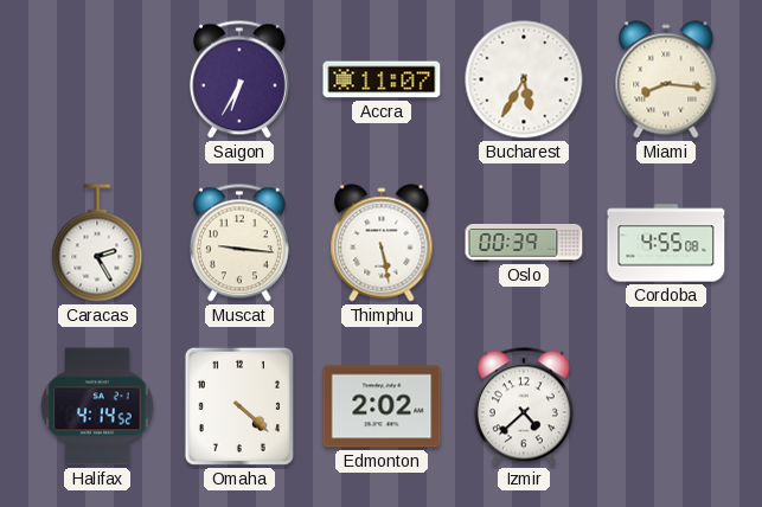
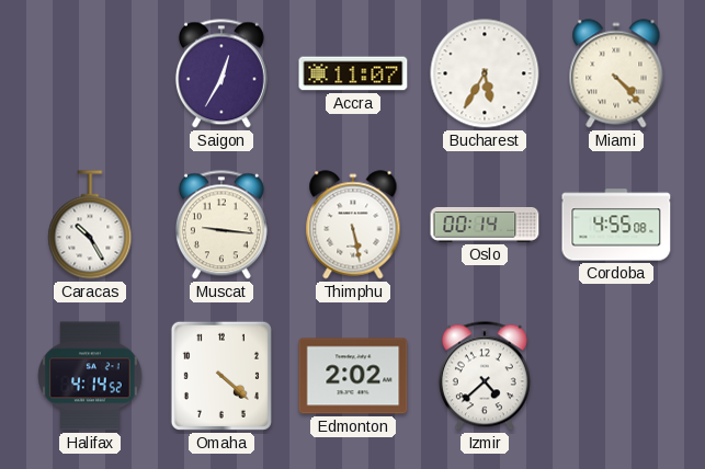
Saigon: 6:35 -> 12:35
Miami: 8:16 -> 4:23
Caracas: 2:25 -> 10:25
Oslo: 00:39 -> 00:14
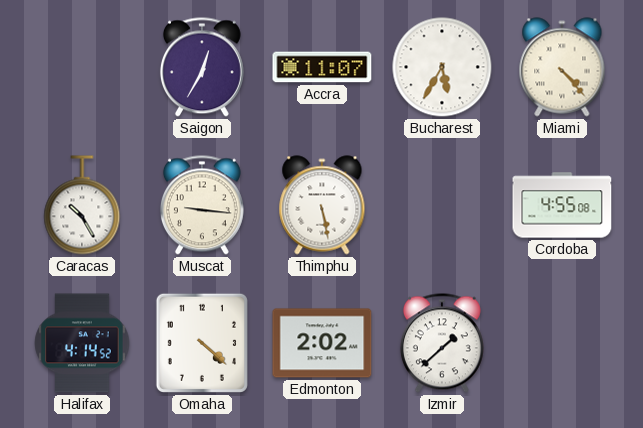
Oslo: 00:14 -> none
Izmir: 4:38 -> 1:38
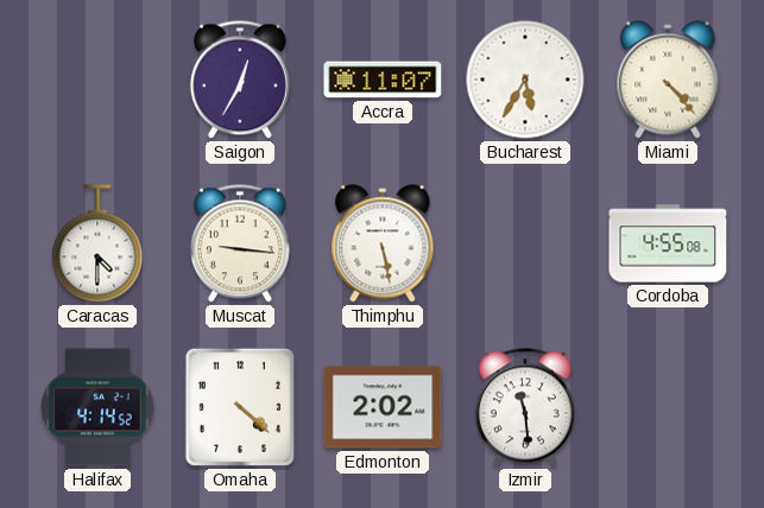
Caracas: 10:25 -> 4:30
Izmir: 1:38 -> 11:29
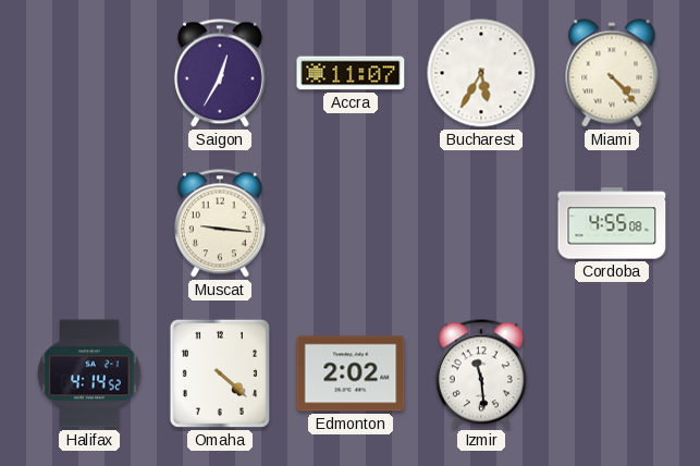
Caracas: 4:30 -> none
Thimphu: 5:28 -> none
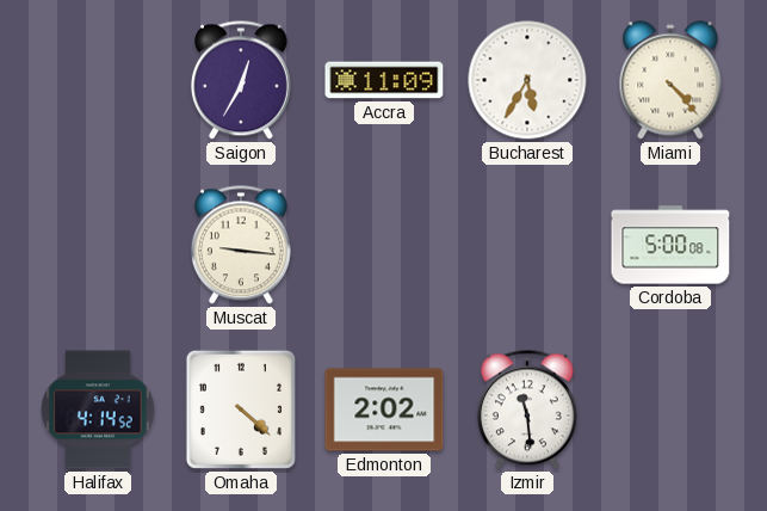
Accra: 11:07 -> 11:09
Cordoba: 4:55 -> 5:00
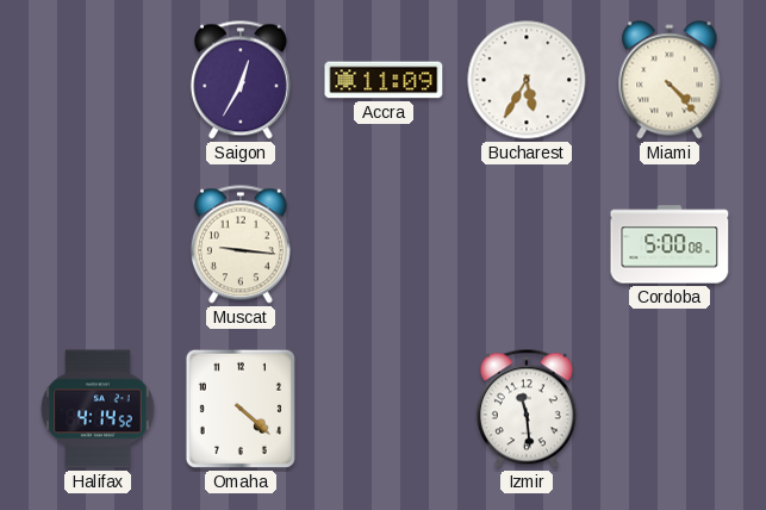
Edmonton: 2:02 -> none
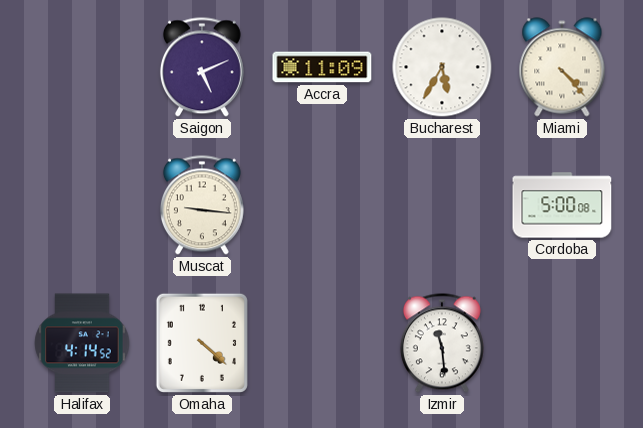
Saigon: 12:35 -> 5:11
